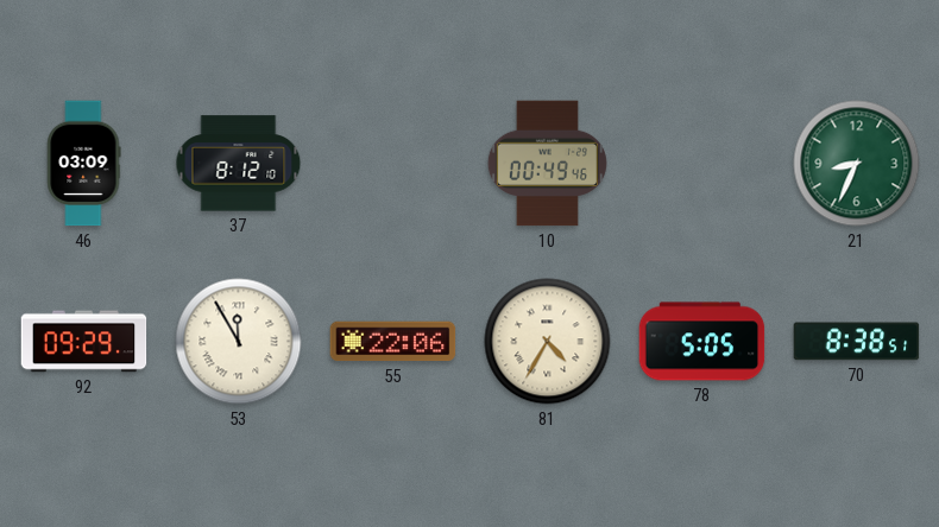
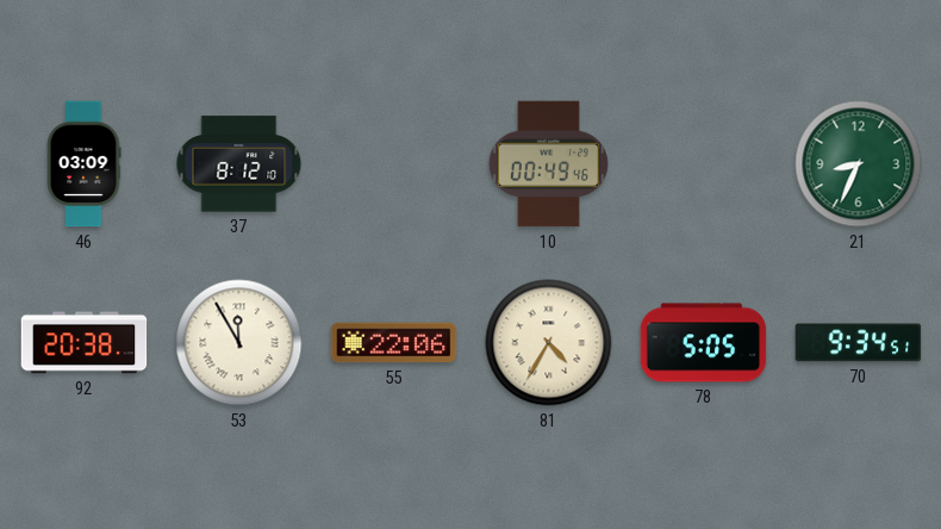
92: 09:29 -> 20:38
70: 8:38 -> 9:34
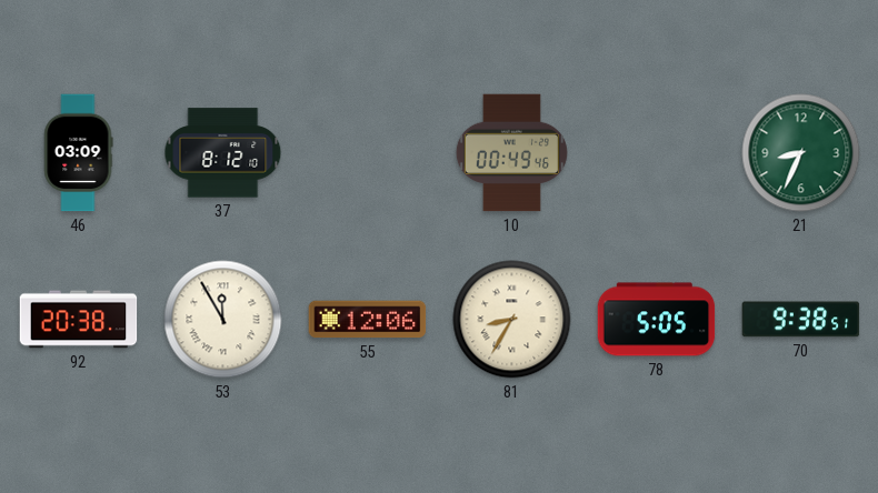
55: 22:06 -> 12:06
81: 4:35 -> 8:35
70: 9:34 -> 9:38
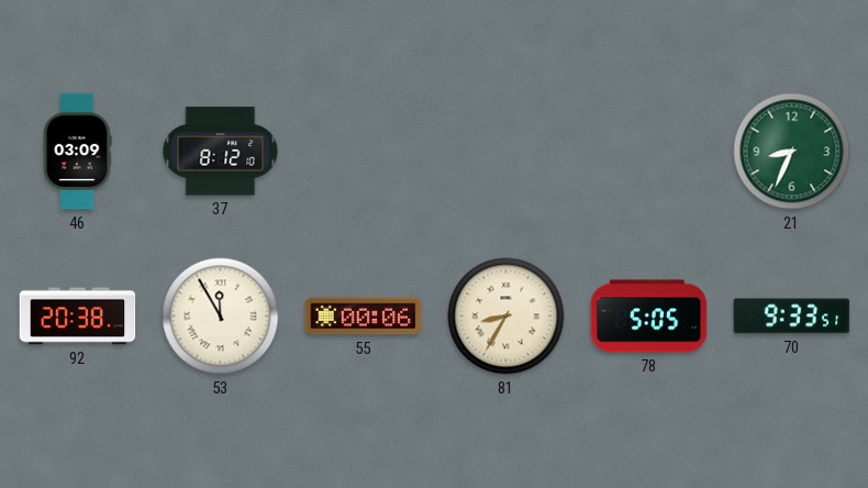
10: 00:49 -> none
55: 12:06 -> 00:06
70: 9:38 -> 9:33
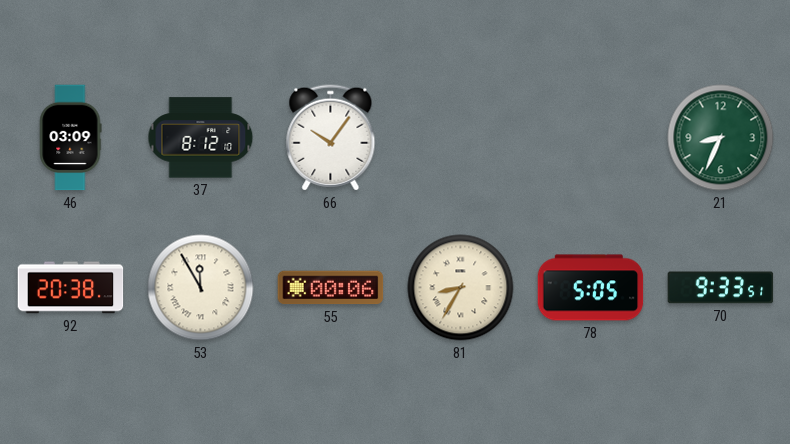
66: none -> 10:06
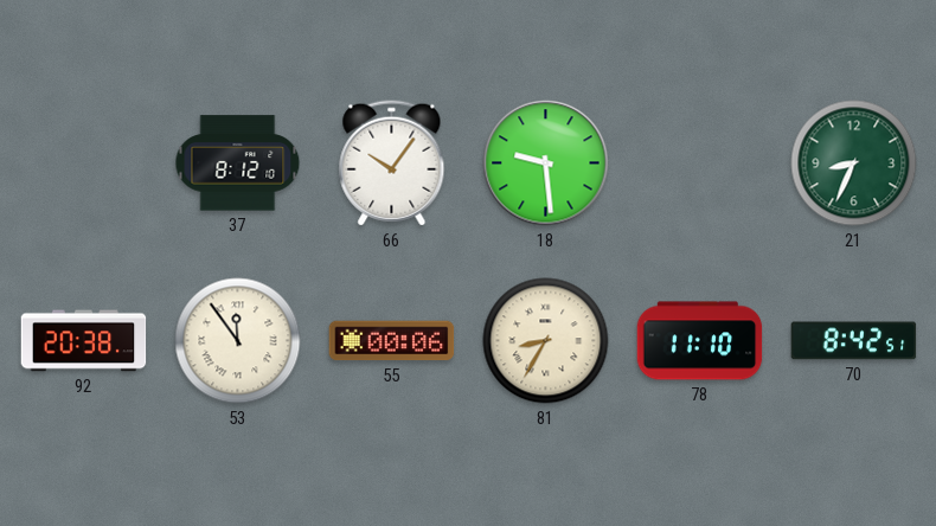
46: 03:09 -> none
18: none -> 9:29
53: 11:55 -> 11:54
78: 5:05 -> 11:10
70: 9:33 -> 8:42
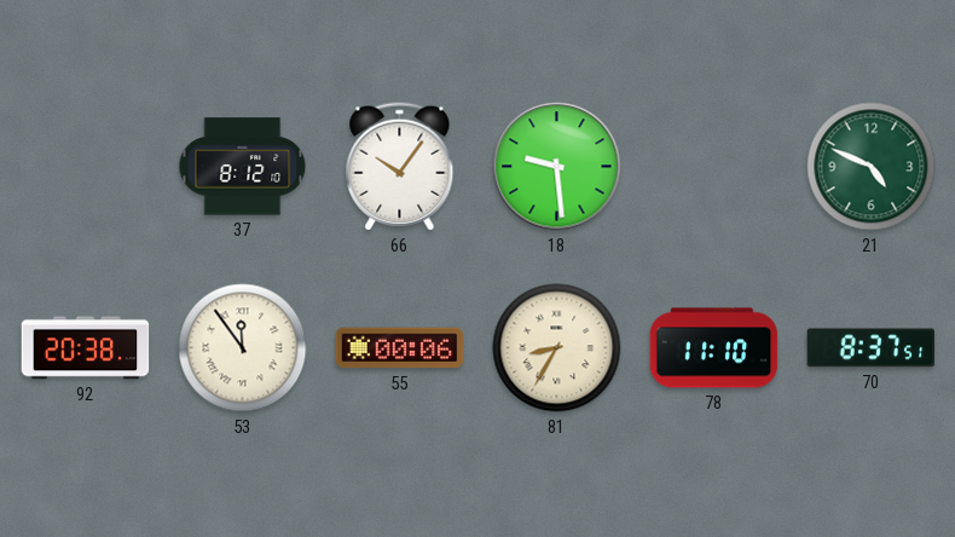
21: 8:34 -> 4:49
70: 8:42 -> 8:37
